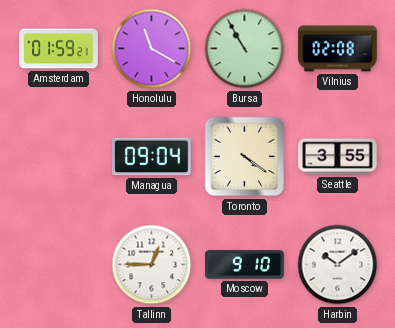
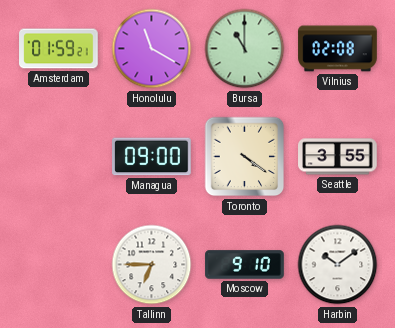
Bursa: 10:55 -> 11:00
Managua: 09:04 -> 09:00
Tallinn: 12:45 -> 6:45
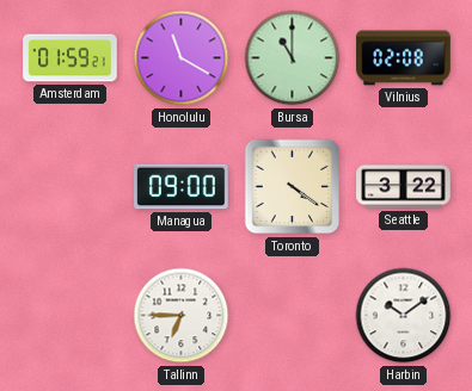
Seattle: 3:55 -> 3:22
Moscow: 9:10 -> none
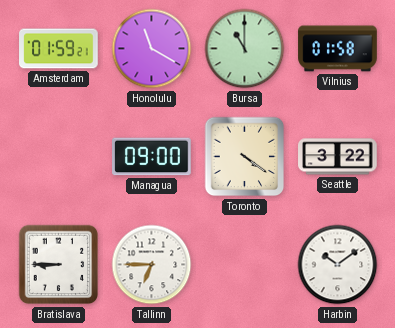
Vilnius: 02:08 -> 01:58
Bratislava: none -> 8:45
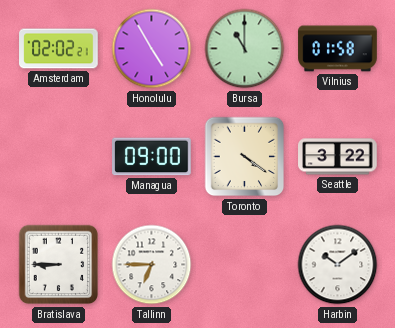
Amsterdam: 01:59 -> 02:02
Honolulu: 11:20 -> 4:55
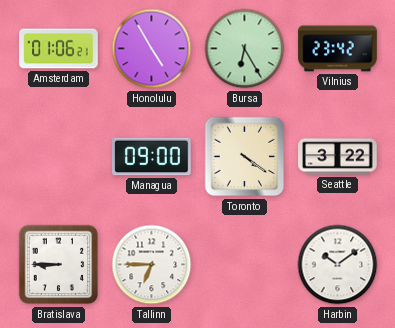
Amsterdam: 02:02 -> 01:06
Bursa: 11:00 -> 6:25
Vilnius: 01:58 -> 23:42
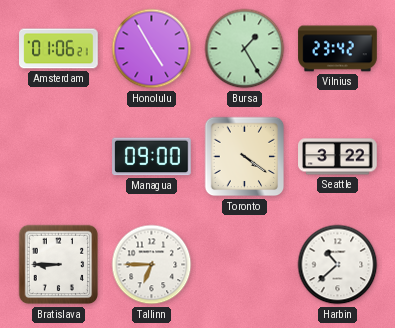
Bursa: 6:25 -> 1:25
Harbin: 10:09 -> 10:38
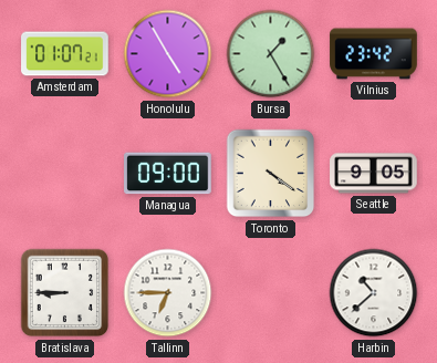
Amsterdam: 01:06 -> 01:07
Seattle: 3:22 -> 9:05
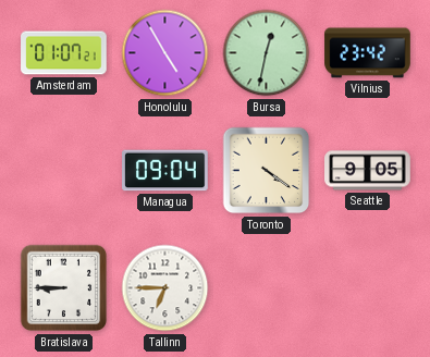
Bursa: 1:25 -> 12:32
Managua: 09:00 -> 09:04
Harbin: 10:38 -> none
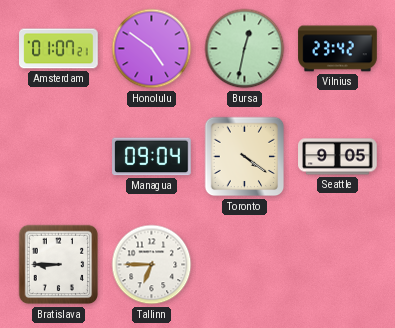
Honolulu: 4:55 -> 4:51
